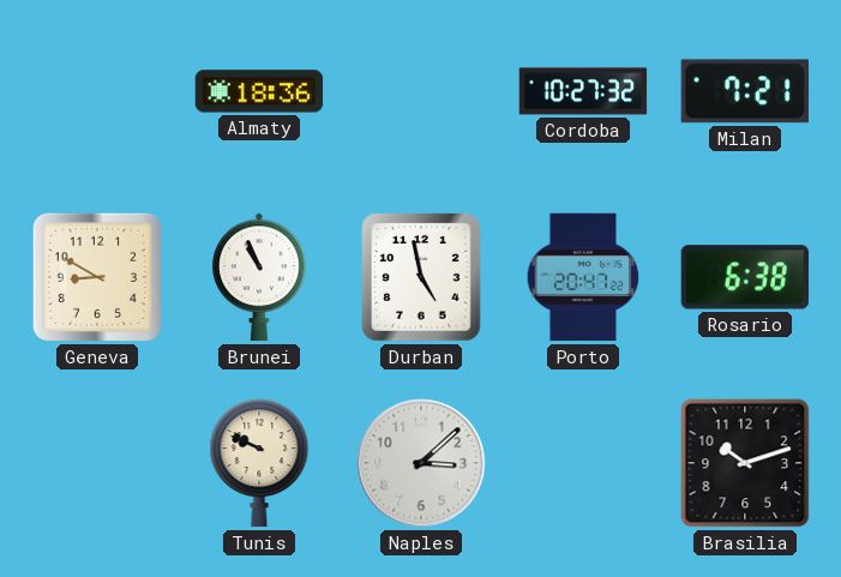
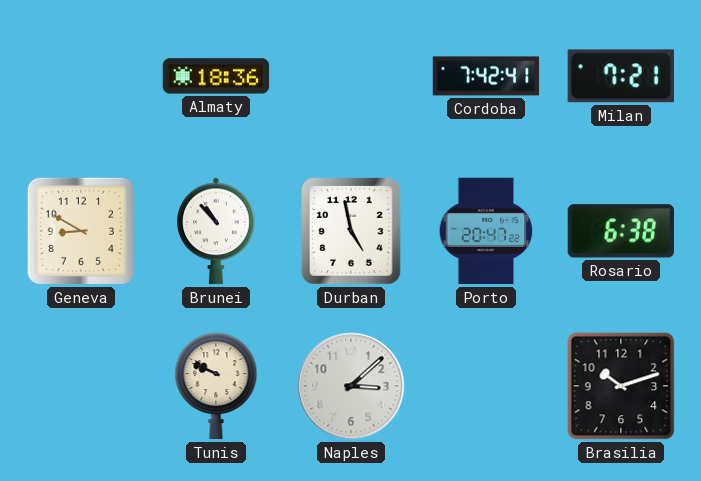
Cordoba: 10:27 -> 7:42
Brunei: 10:56 -> 10:53
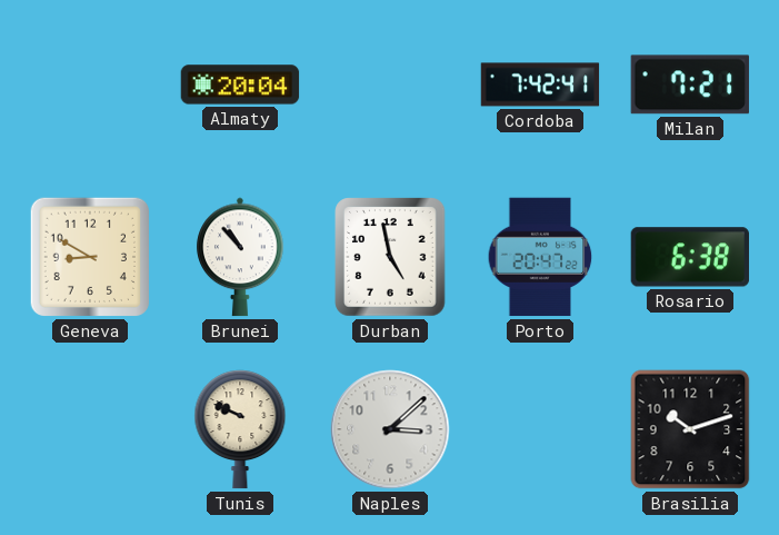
Almaty: 18:36 -> 20:04
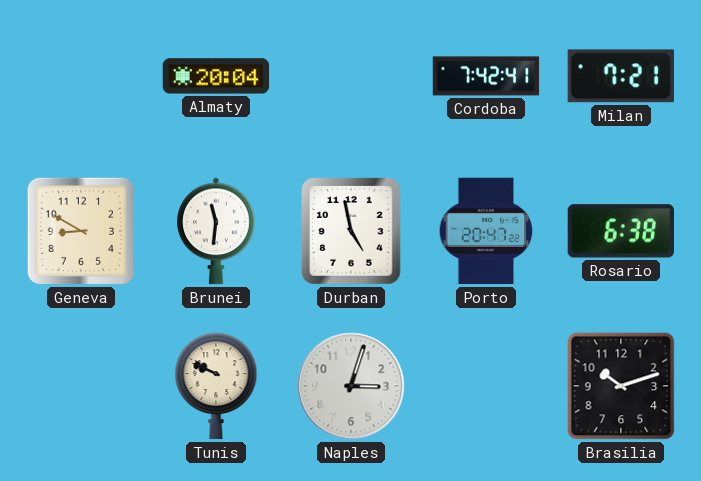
Brunei: 10:53 -> 11:31
Naples: 3:08 -> 3:03
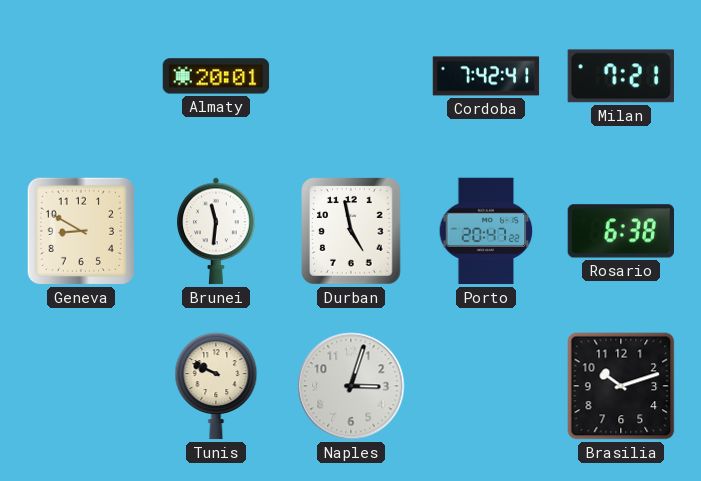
Almaty: 20:04 -> 20:01
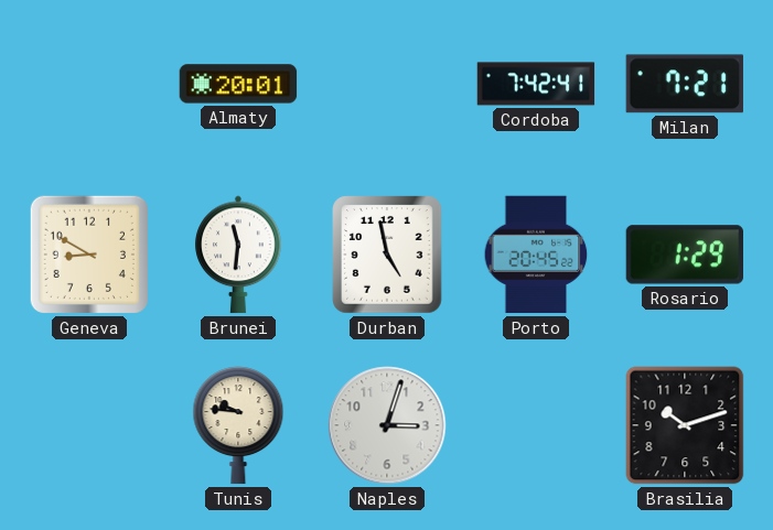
Porto: 20:47 -> 20:45
Rosario: 6:38 -> 1:29
Tunis: 9:49 -> 9:46
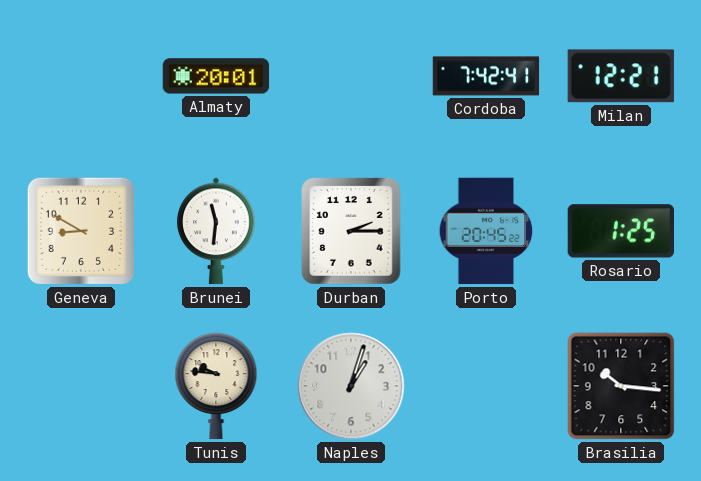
Milan: 7:21 -> 12:21
Durban: 4:58 -> 2:15
Rosario: 1:29 -> 1:25
Naples: 3:03 -> 1:03
Brasilia: 10:12 -> 10:16
